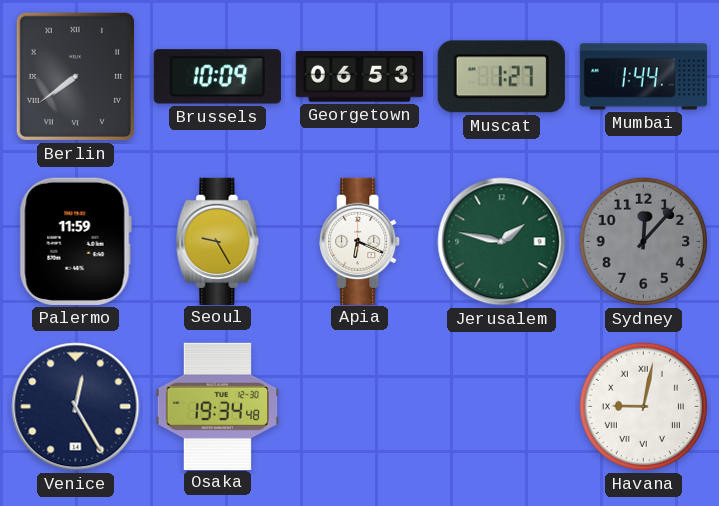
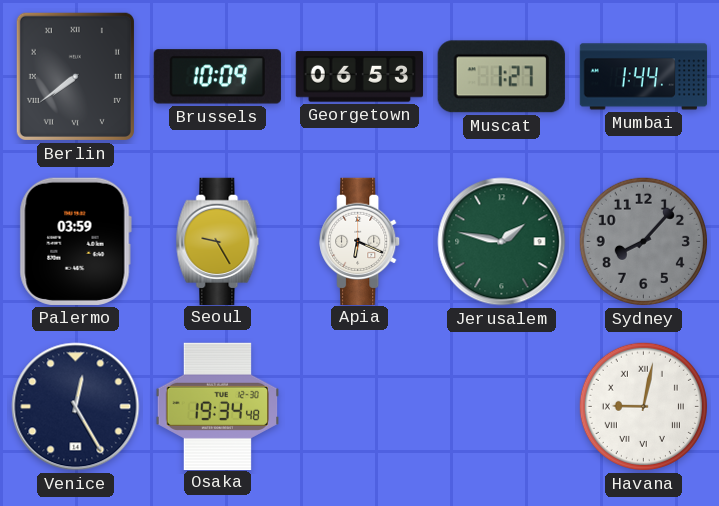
Palermo: 11:59 -> 03:59
Sydney: 12:07 -> 8:07
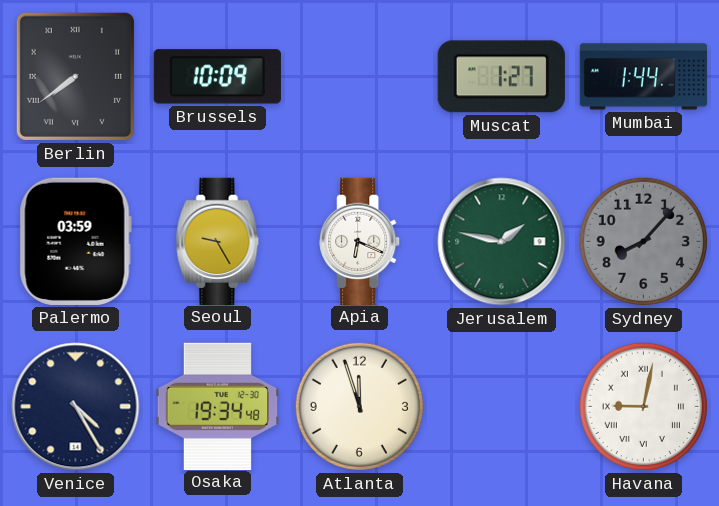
Georgetown: 06:53 -> none
Venice: 12:25 -> 4:25
Atlanta: none -> 11:57
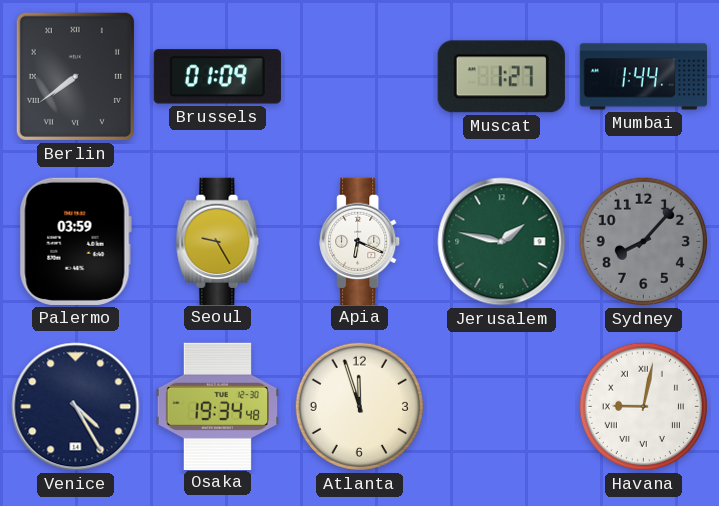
Brussels: 10:09 -> 01:09
